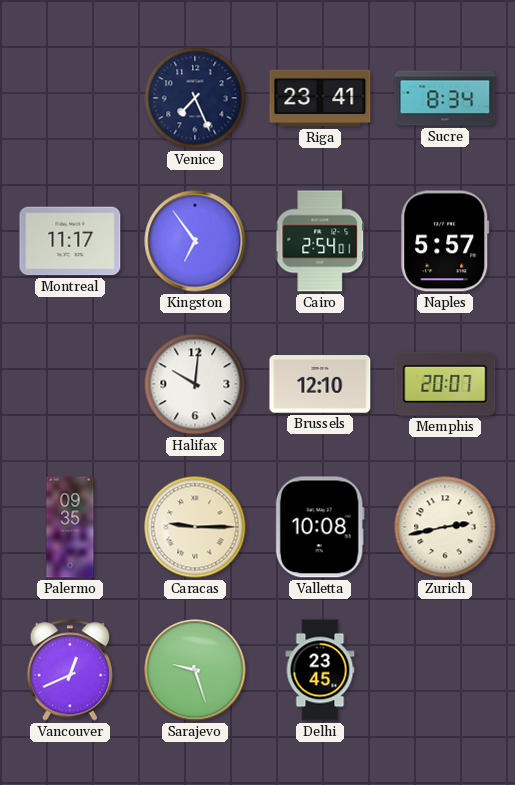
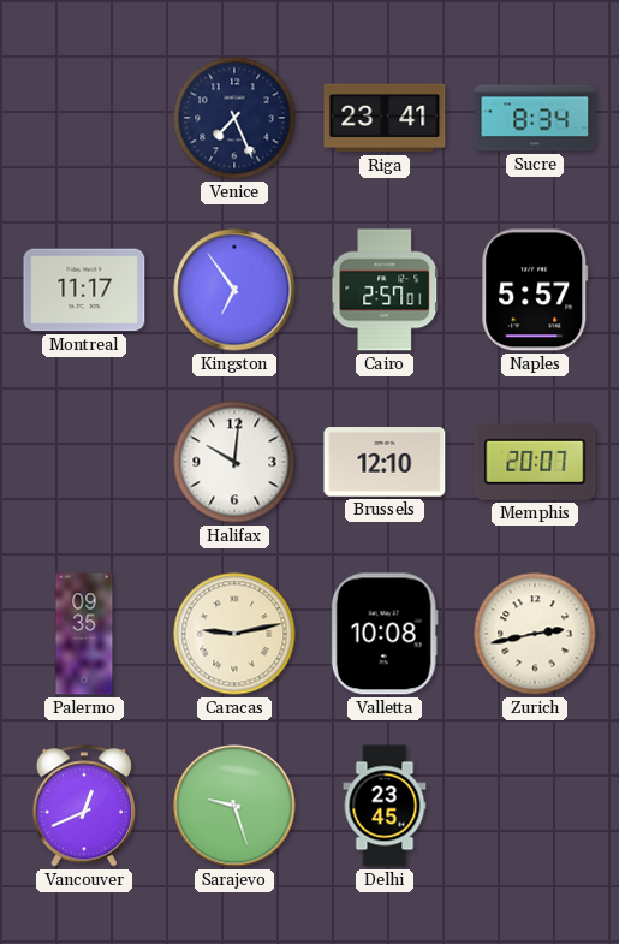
Cairo: 2:54 -> 2:57
Caracas: 9:15 -> 9:13
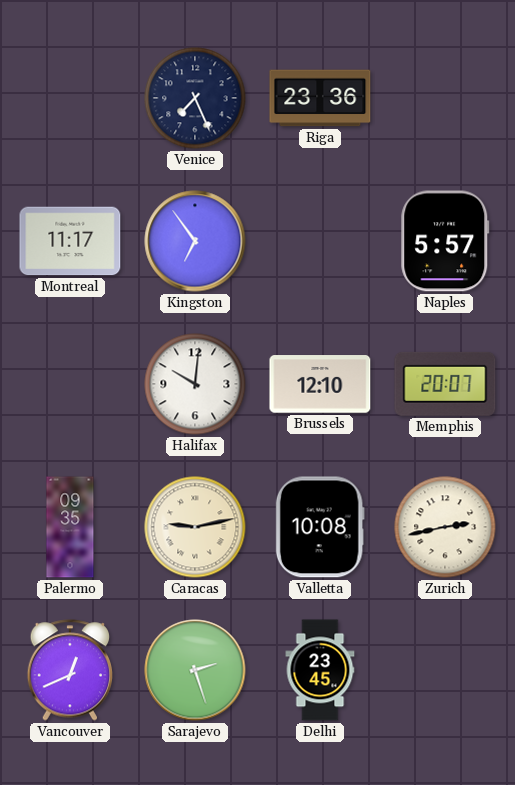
Riga: 23:41 -> 23:36
Sucre: 8:34 -> none
Cairo: 2:57 -> none
Sarajevo: 9:27 -> 2:27
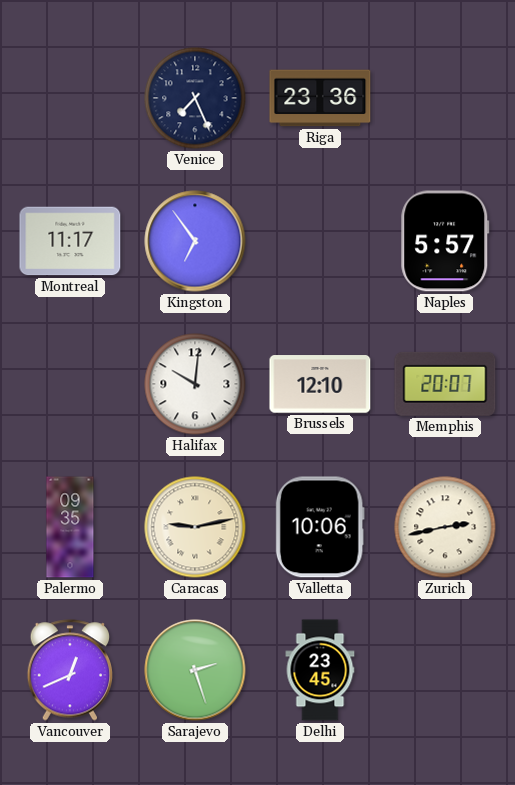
Valletta: 10:08 -> 10:06
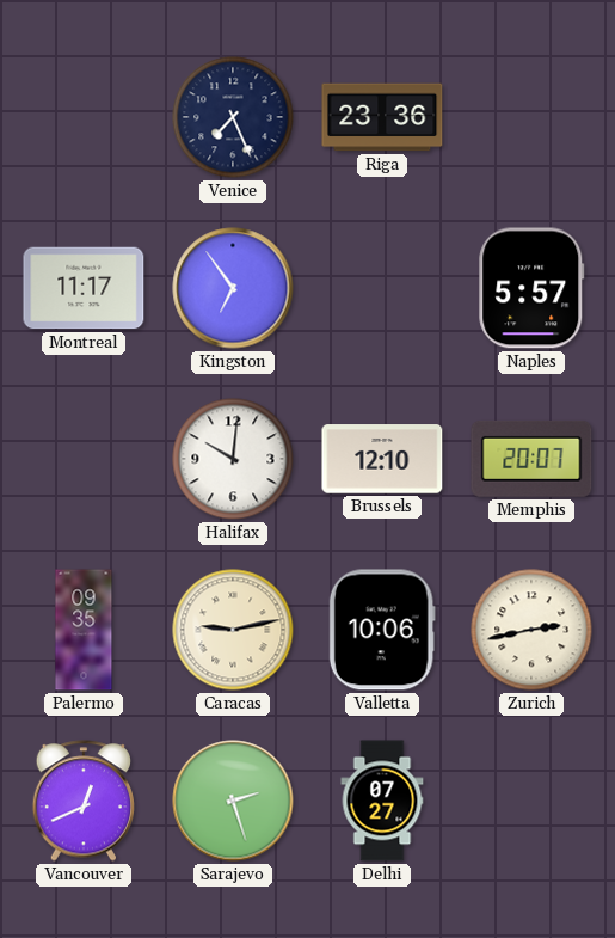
Delhi: 23:45 -> 07:27
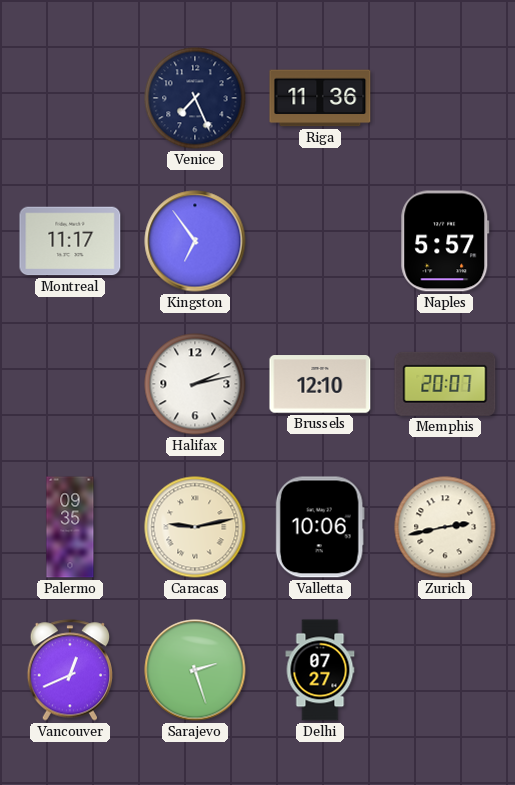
Riga: 23:36 -> 11:36
Halifax: 10:01 -> 2:13
